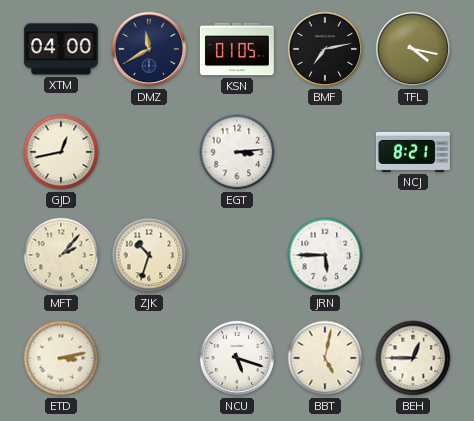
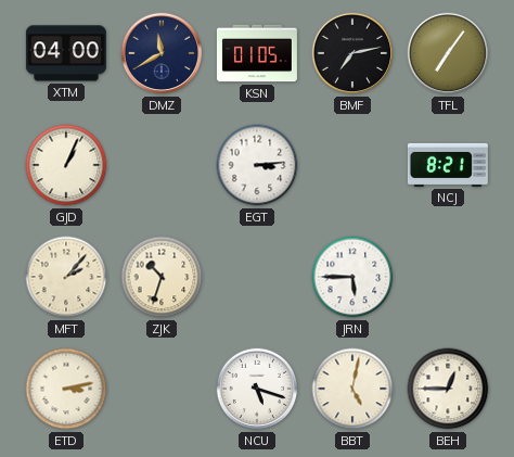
TFL: 4:17 -> 7:06
GJD: 12:43 -> 1:04
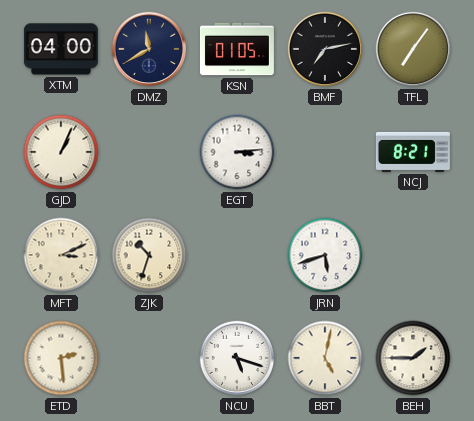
MFT: 2:07 -> 3:11
JRN: 5:45 -> 5:42
ETD: 3:13 -> 2:29
BEH: 12:45 -> 1:45
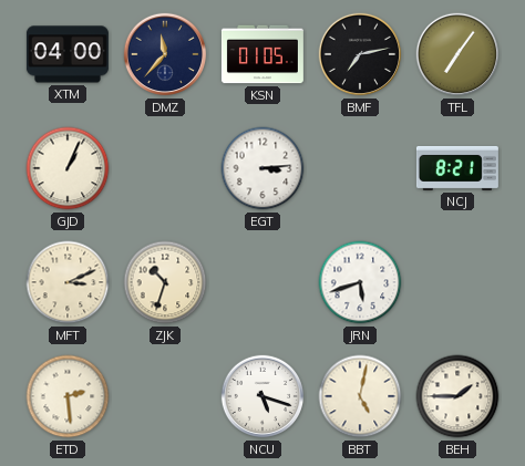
DMZ: 11:40 -> 11:37
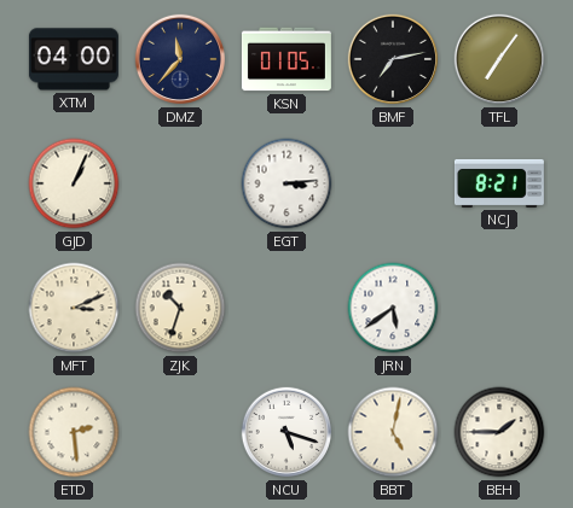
JRN: 5:42 -> 5:39
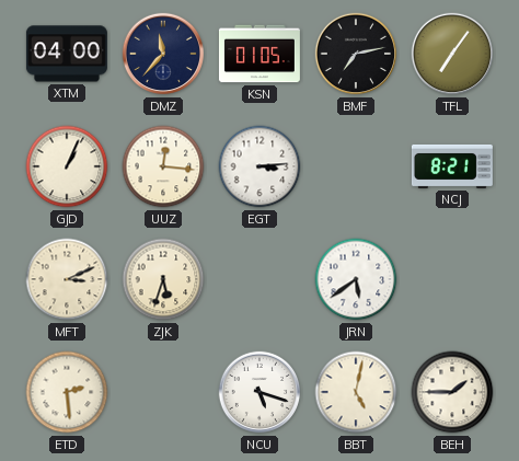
UUZ: none -> 12:16
ZJK: 10:33 -> 5:33
